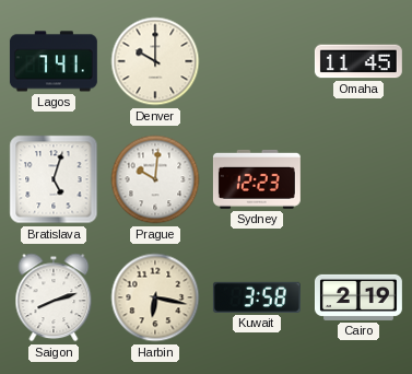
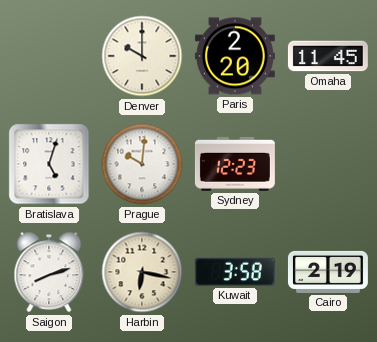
Lagos: 7:41 -> none
Paris: none -> 2:20
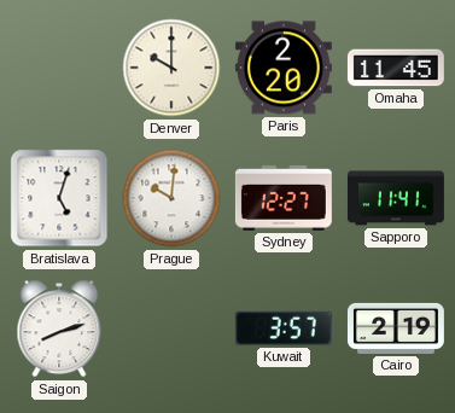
Sydney: 12:23 -> 12:27
Sapporo: none -> 11:41
Harbin: 6:17 -> none
Kuwait: 3:58 -> 3:57
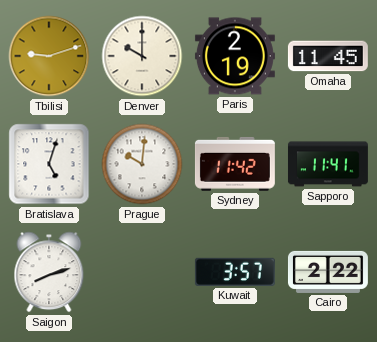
Tbilisi: none -> 9:12
Paris: 2:20 -> 2:19
Sydney: 12:27 -> 11:42
Cairo: 2:19 -> 2:22
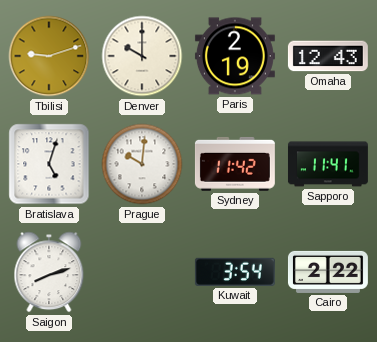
Omaha: 11:45 -> 12:43
Kuwait: 3:57 -> 3:54
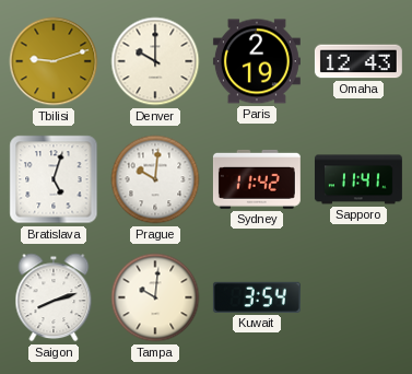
Tampa: none -> 10:01
Cairo: 2:22 -> none
